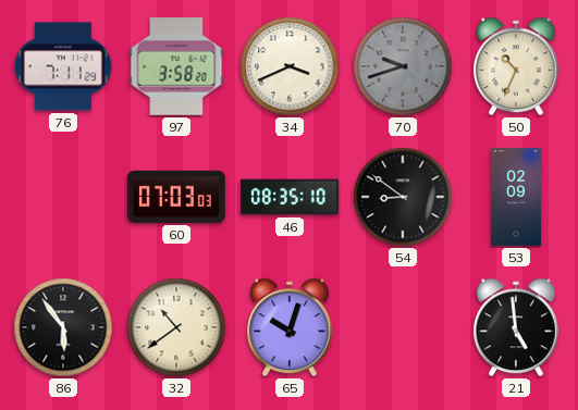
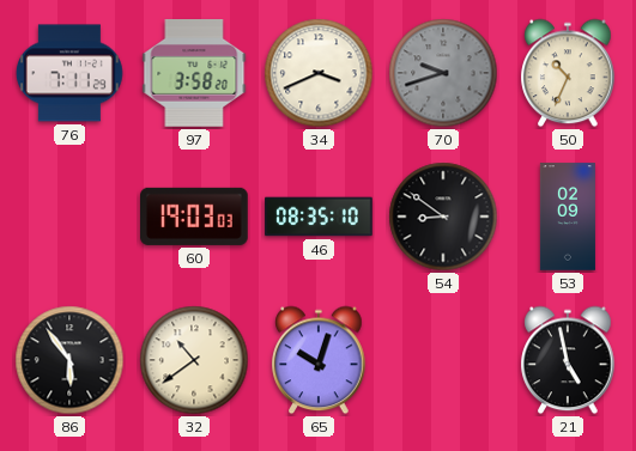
60: 07:03 -> 19:03
21: 4:59 -> 4:58
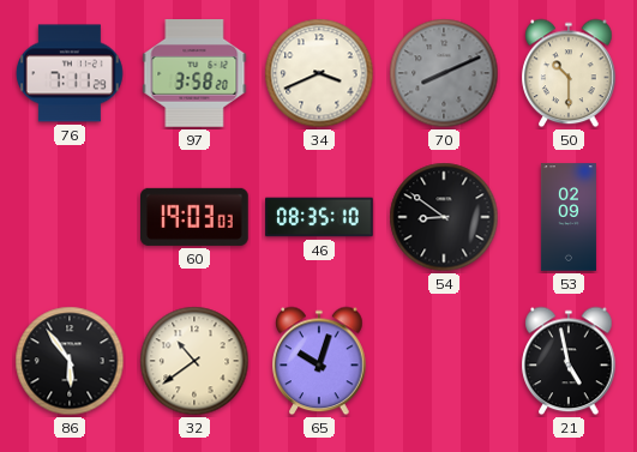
70: 9:42 -> 8:11
50: 10:34 -> 10:30
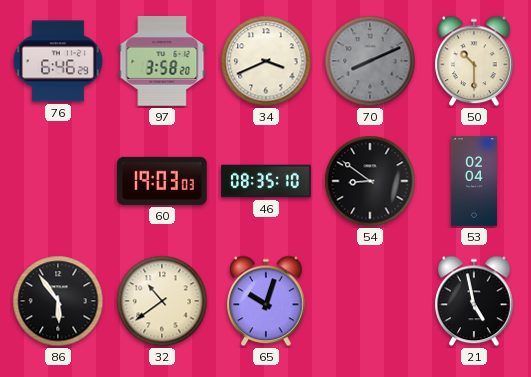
76: 7:11 -> 6:46
53: 02:09 -> 02:04
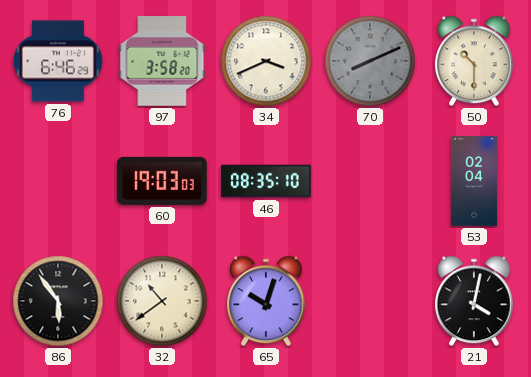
54: 8:51 -> none
21: 4:58 -> 4:02
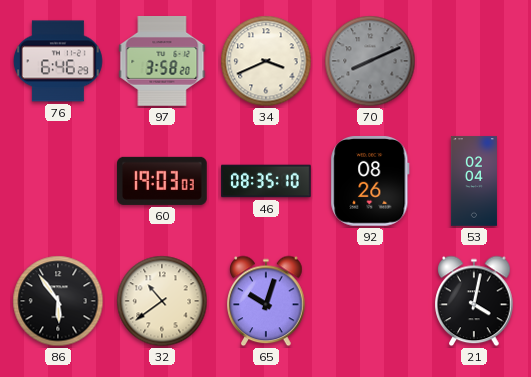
50: 10:30 -> none
92: none -> 08:26
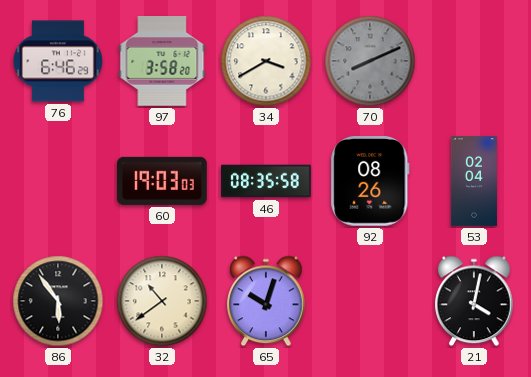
34: 3:41 -> 3:40
46: 08:35:10 -> 08:35:58
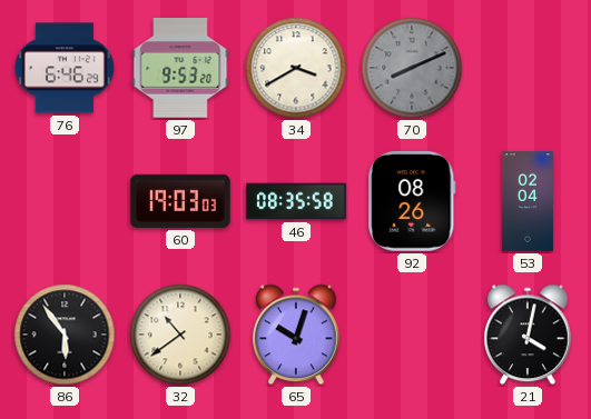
97: 3:58 -> 9:53
